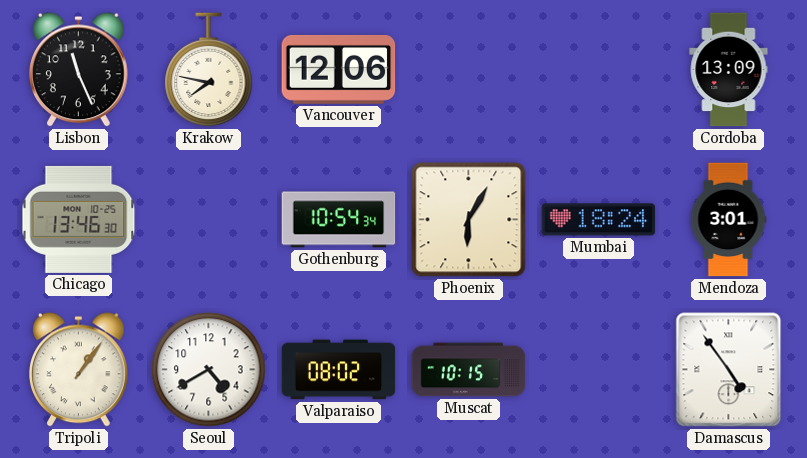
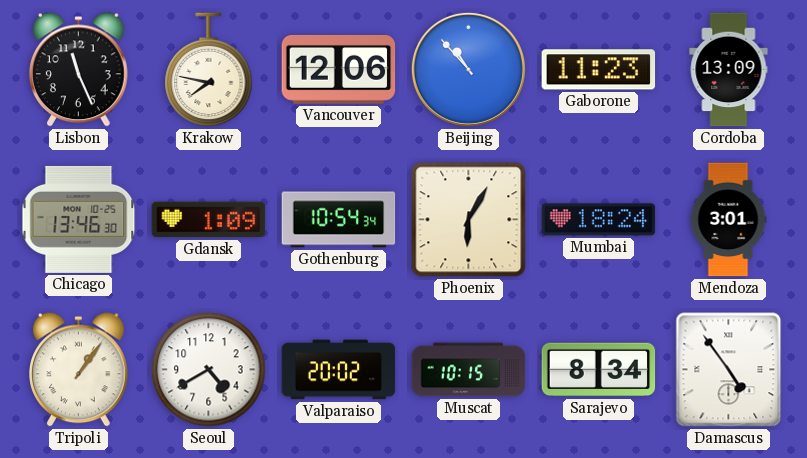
Beijing: none -> 10:53
Gaborone: none -> 11:23
Gdansk: none -> 1:09
Valparaiso: 08:02 -> 20:02
Sarajevo: none -> 8:34
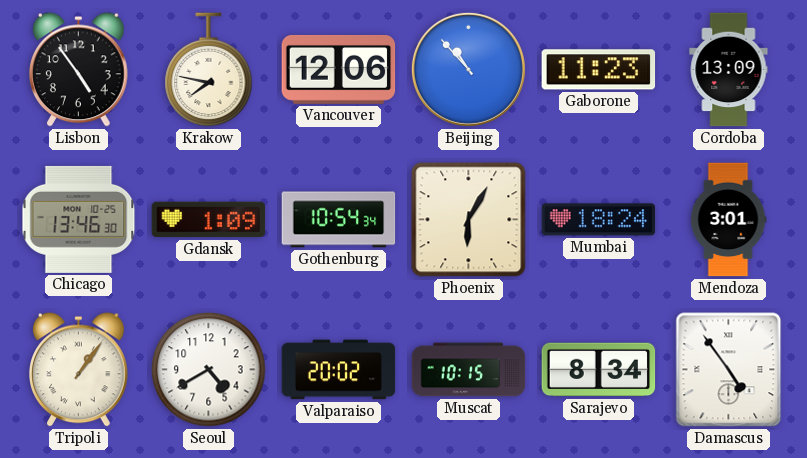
Lisbon: 11:26 -> 4:54
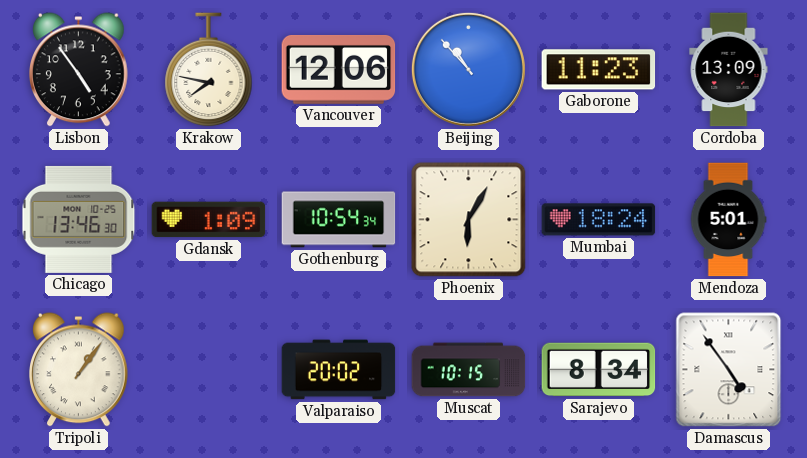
Mendoza: 3:01 -> 5:01
Seoul: 4:40 -> none
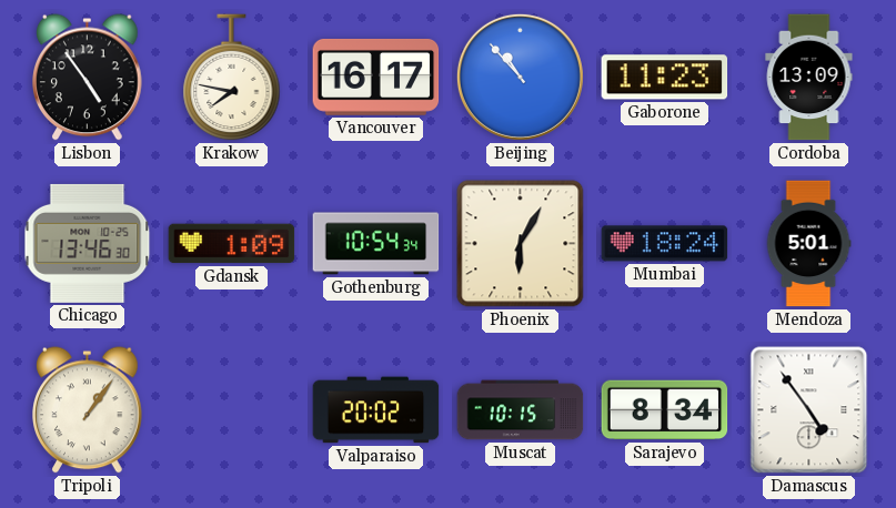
Vancouver: 12:06 -> 16:17
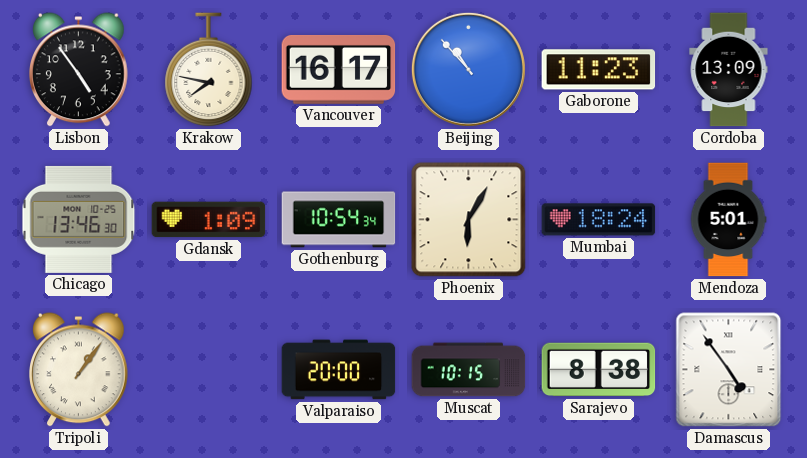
Valparaiso: 20:02 -> 20:00
Sarajevo: 8:34 -> 8:38
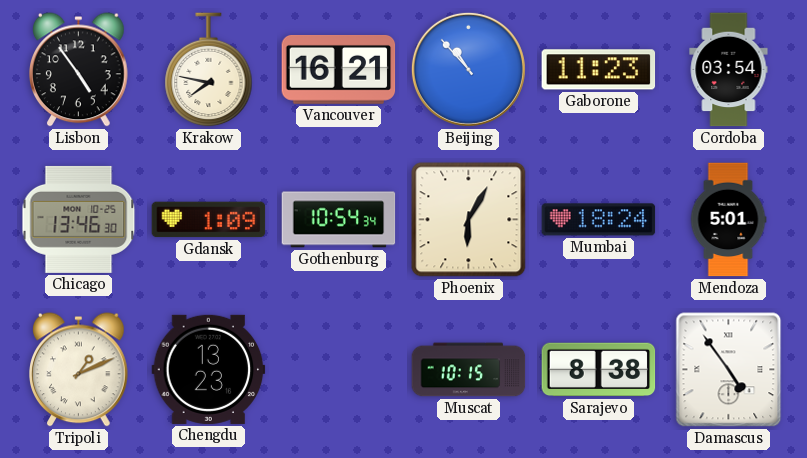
Vancouver: 16:17 -> 16:21
Cordoba: 13:09 -> 03:54
Tripoli: 1:06 -> 1:11
Chengdu: none -> 13:23
Valparaiso: 20:00 -> none
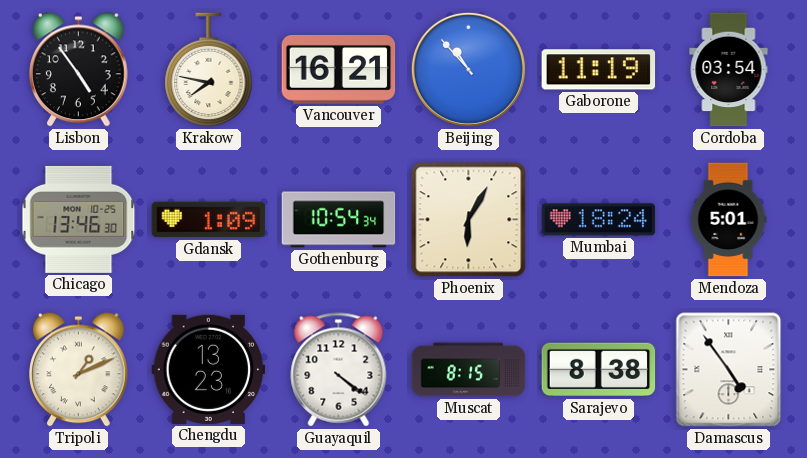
Gaborone: 11:23 -> 11:19
Guayaquil: none -> 4:21
Muscat: 10:15 -> 8:15
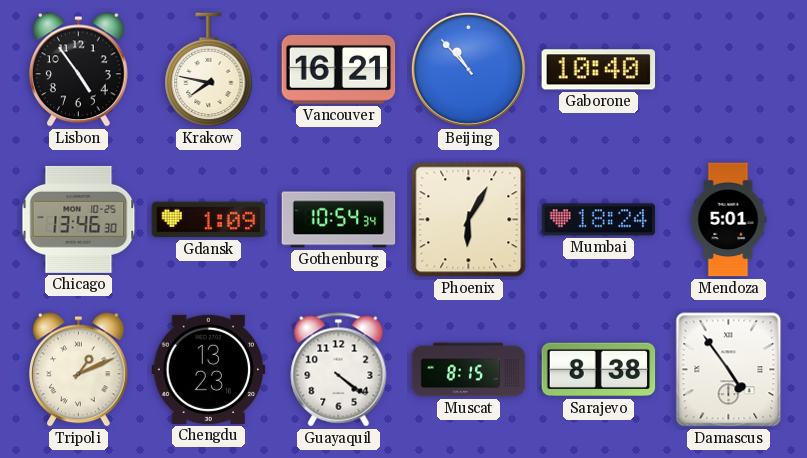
Gaborone: 11:19 -> 10:40
Cordoba: 03:54 -> none
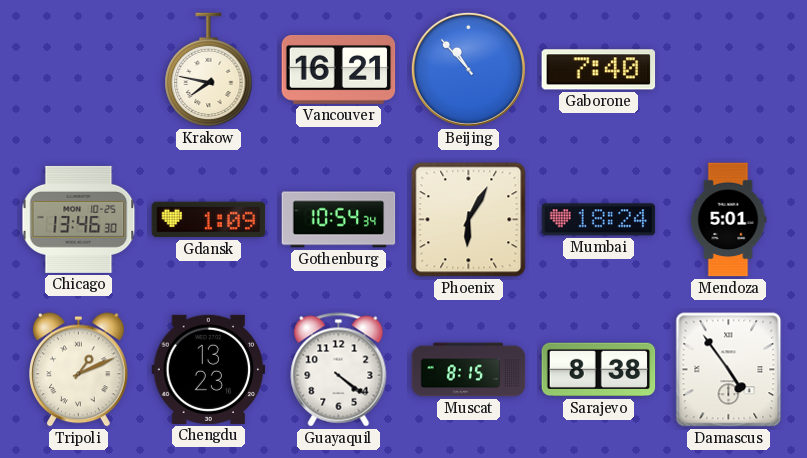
Lisbon: 4:54 -> none
Gaborone: 10:40 -> 7:40
